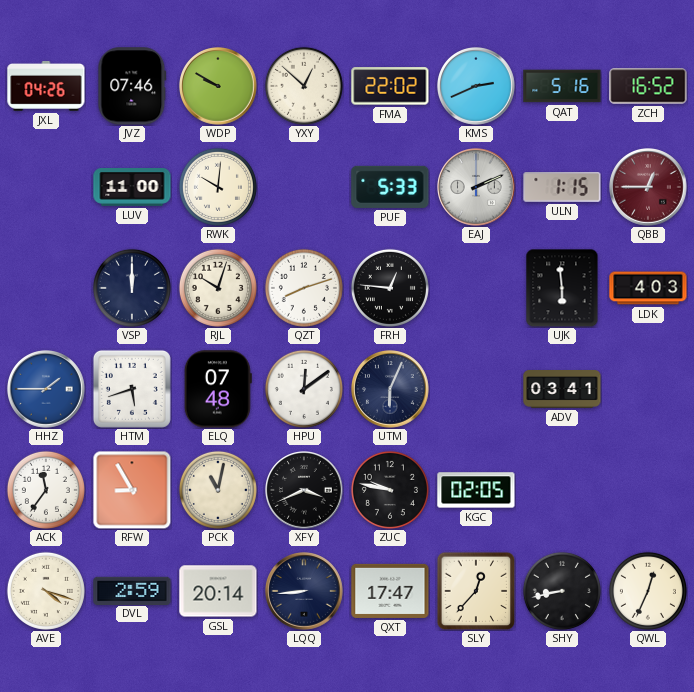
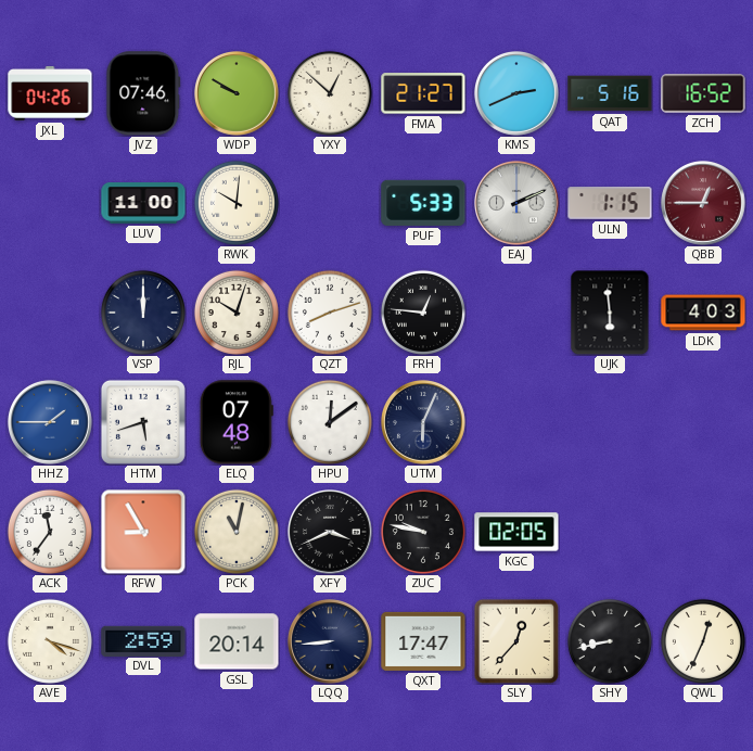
FMA: 22:02 -> 21:27
ADV: 03:41 -> none
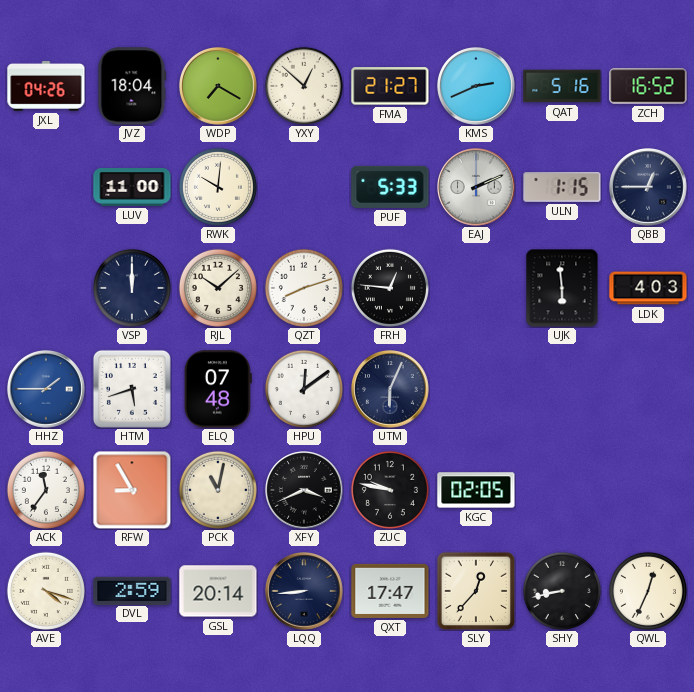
JVZ: 07:46 -> 18:04
WDP: 9:50 -> 7:20
QBB dial: burgundy -> navy
RJL: 10:03 -> 10:08
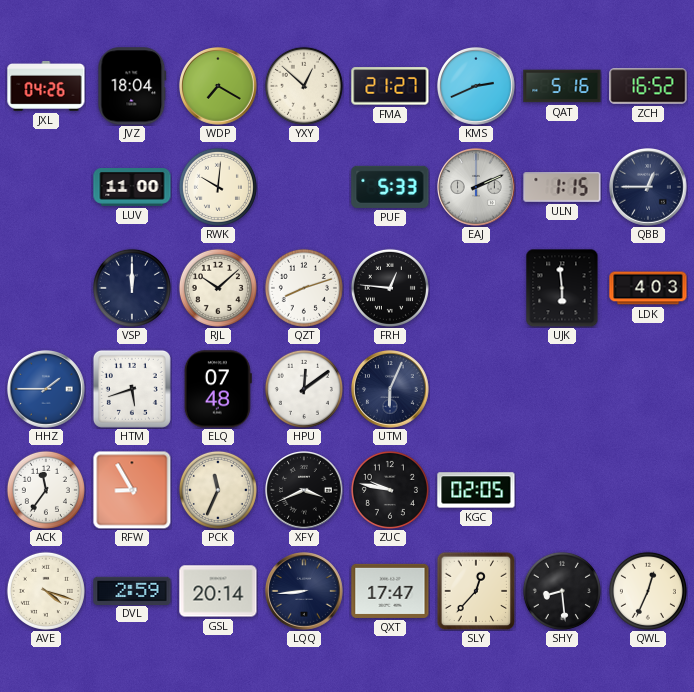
PCK: 11:02 -> 11:34
SHY: 8:43 -> 8:29
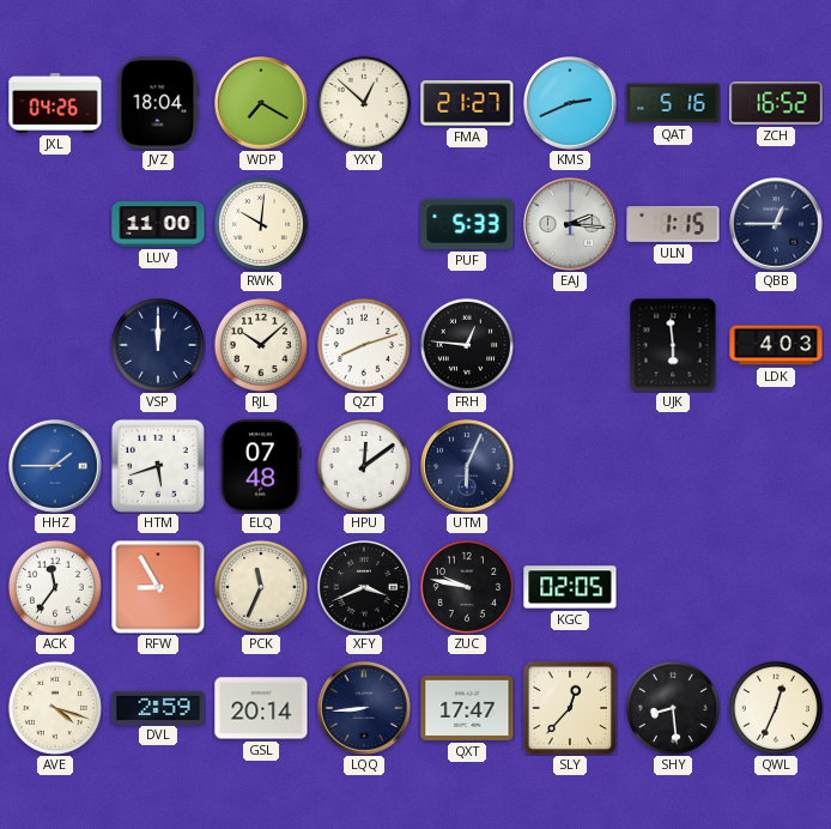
EAJ: 2:11 -> 2:16
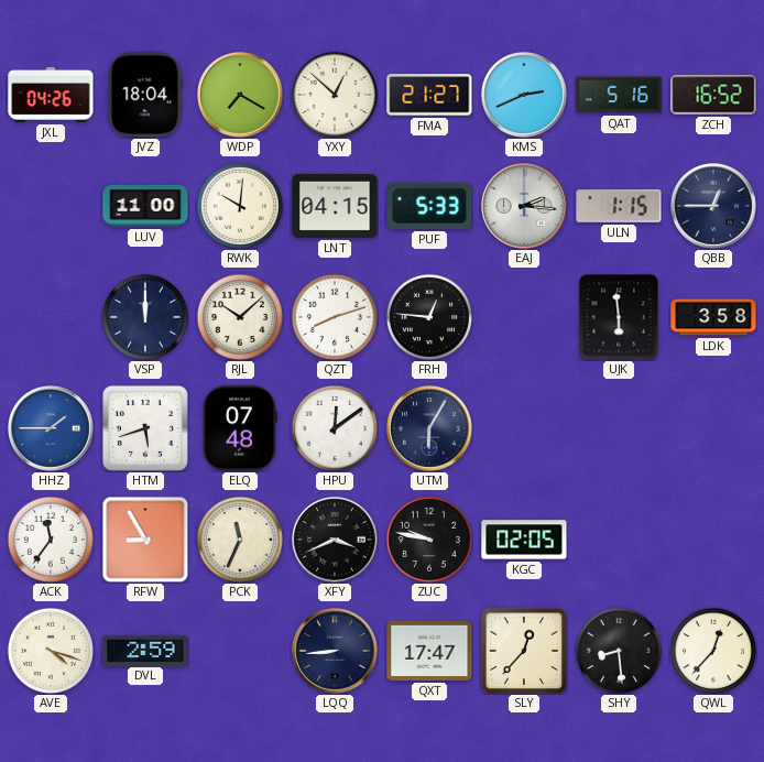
LNT: none -> 04:15
LDK: 4:03 -> 3:58
UTM: 6:04 -> 6:05
GSL: 20:14 -> none
QWL: 12:34 -> 12:37
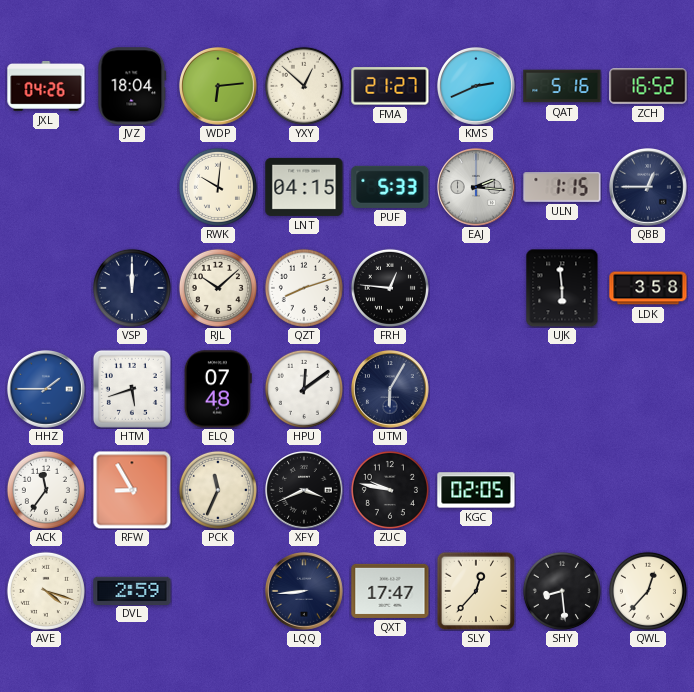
WDP: 7:20 -> 6:14
LUV: 11:00 -> none
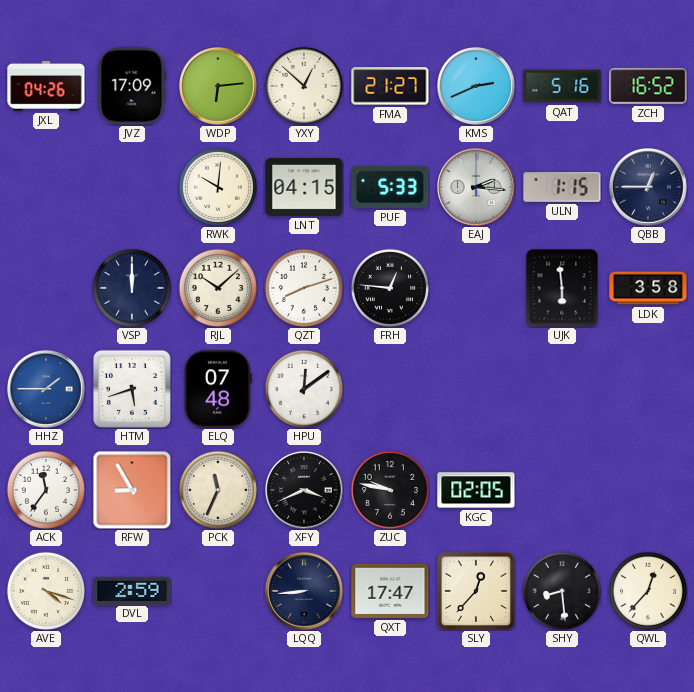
JVZ: 18:04 -> 17:09
UTM: 6:05 -> none
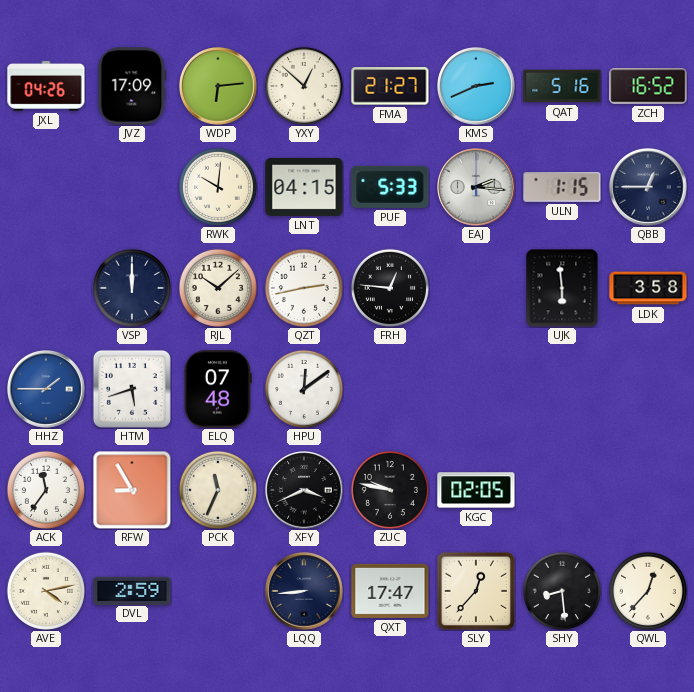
QZT: 8:12 -> 2:43
AVE: 4:18 -> 4:13
